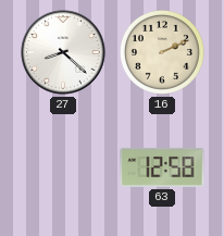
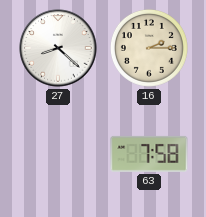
16: 2:11 -> 2:15
63: 12:58 -> 7:58
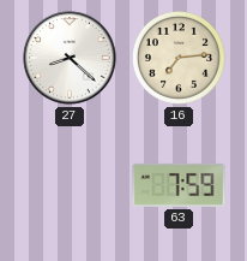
16: 2:15 -> 7:14
63: 7:58 -> 7:59
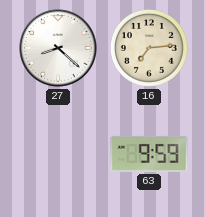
63: 7:59 -> 9:59
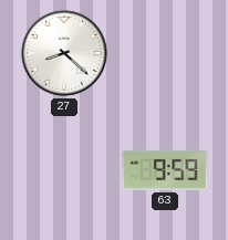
16: 7:14 -> none
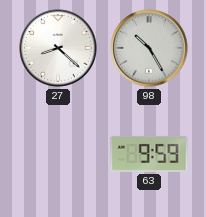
98: none -> 10:25
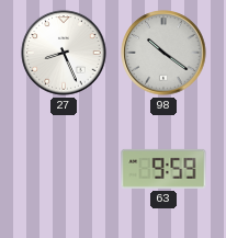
27: 8:22 -> 8:26
98: 10:25 -> 10:21
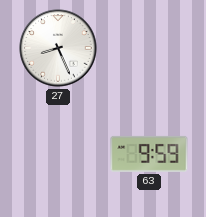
98: 10:21 -> none
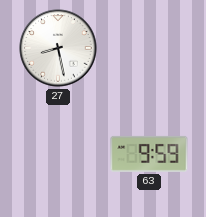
27: 8:26 -> 8:28
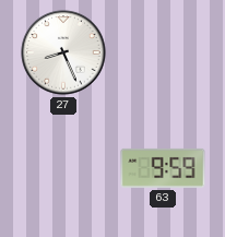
27: 8:28 -> 8:26
